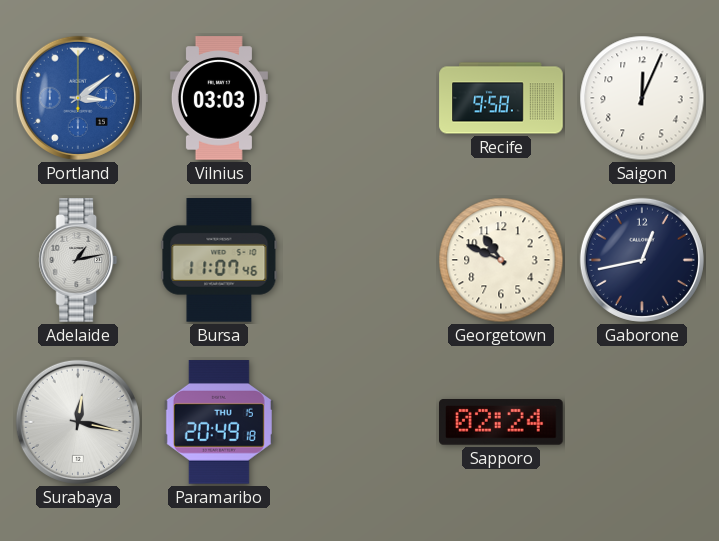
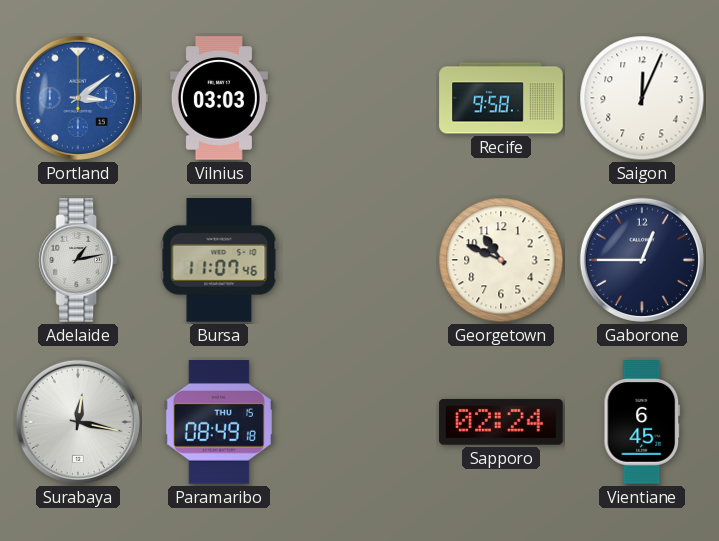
Gaborone: 12:43 -> 12:45
Paramaribo: 20:49 -> 08:49
Vientiane: none -> 6:45
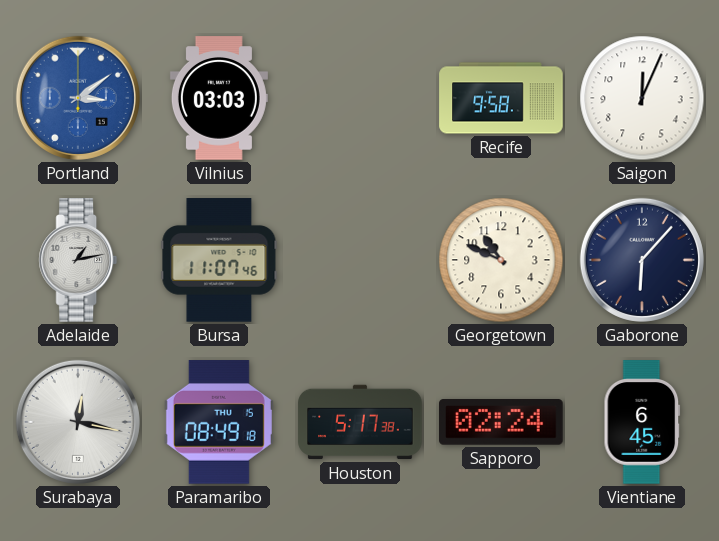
Gaborone: 12:45 -> 6:07
Houston: none -> 5:17
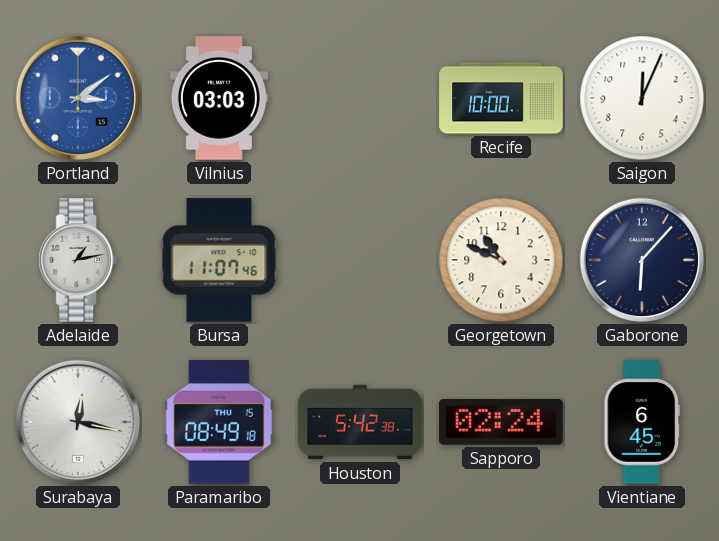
Recife: 9:58 -> 10:00
Houston: 5:17 -> 5:42
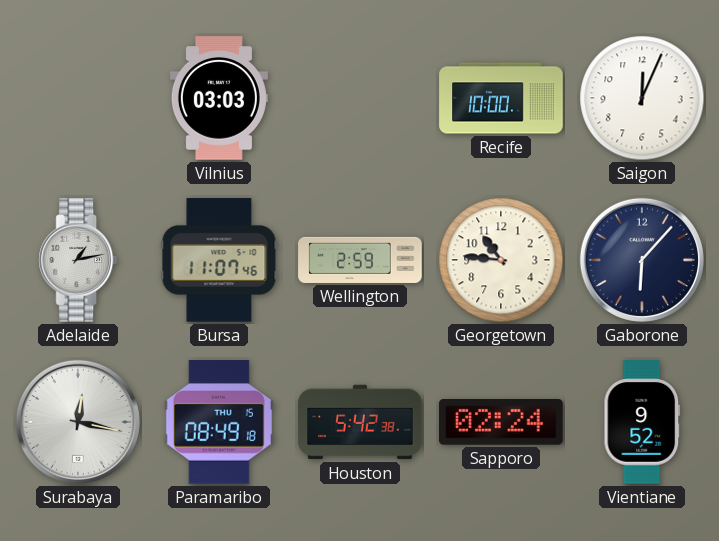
Portland: 3:09 -> none
Wellington: none -> 2:59
Georgetown: 10:49 -> 10:46
Vientiane: 6:45 -> 9:52
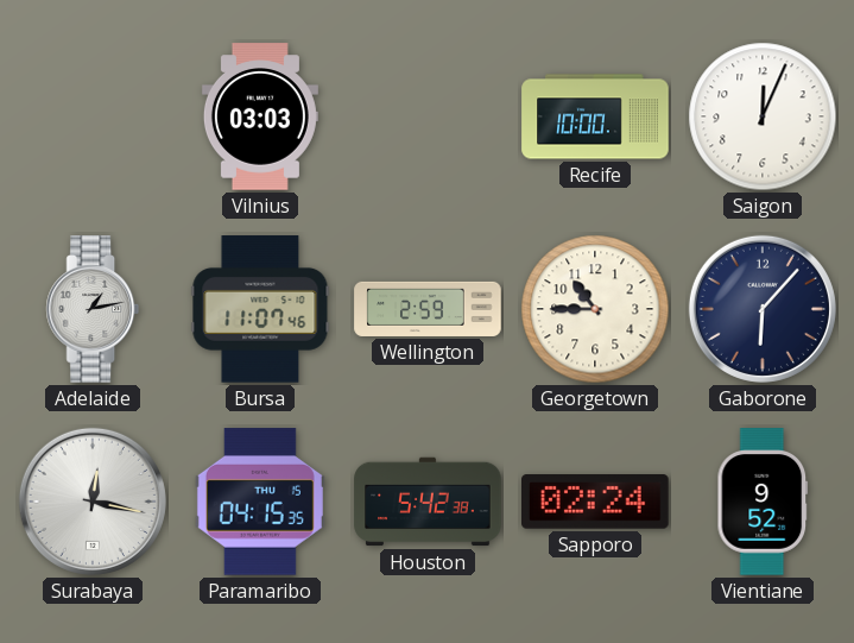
Georgetown: 10:46 -> 10:45
Paramaribo: 08:49 -> 04:15
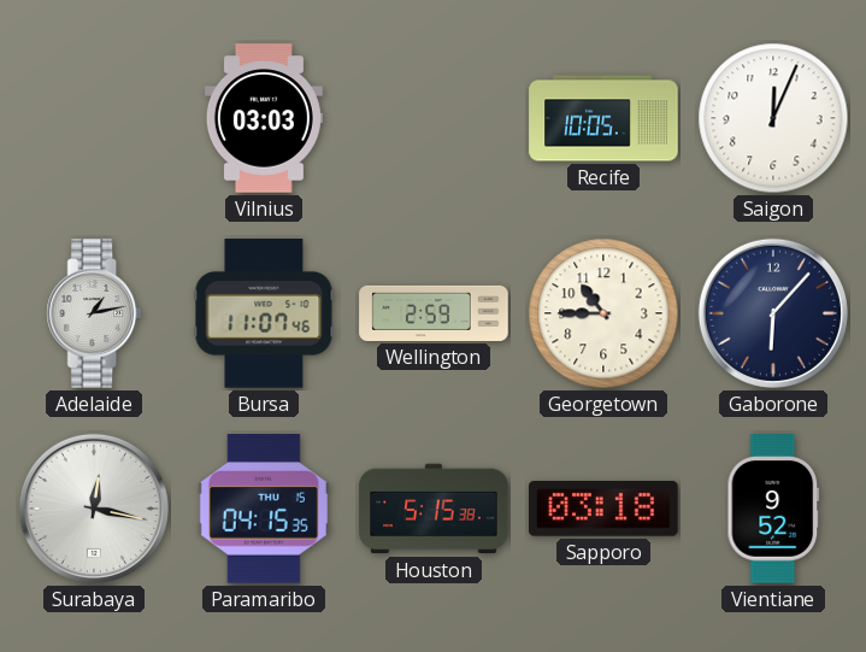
Recife: 10:00 -> 10:05
Houston: 5:42 -> 5:15
Sapporo: 02:24 -> 03:18
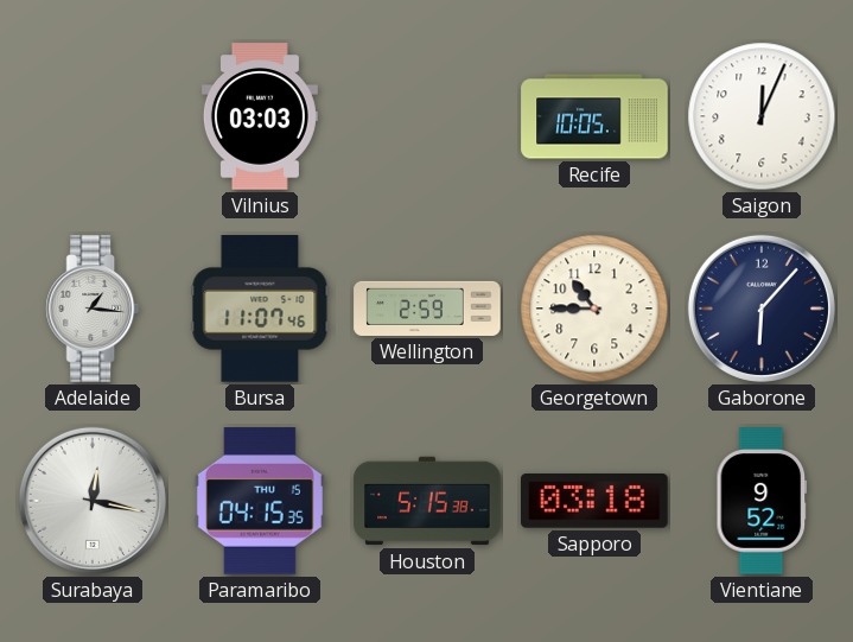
Adelaide: 1:13 -> 1:16
